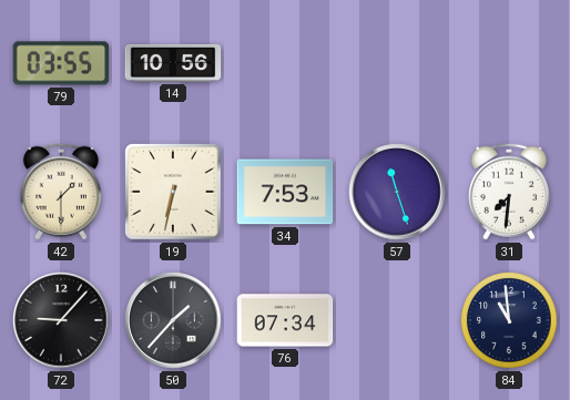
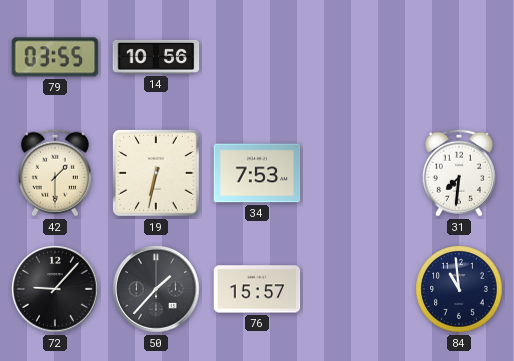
57: 11:27 -> none
76: 07:34 -> 15:57
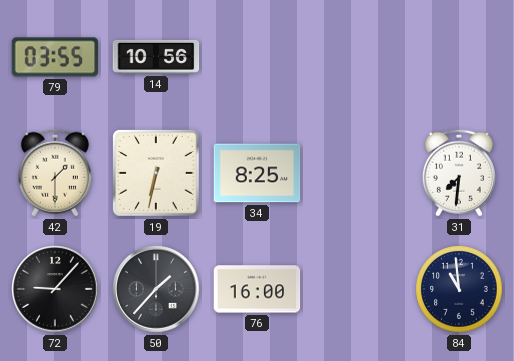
34: 7:53 -> 8:25
76: 15:57 -> 16:00
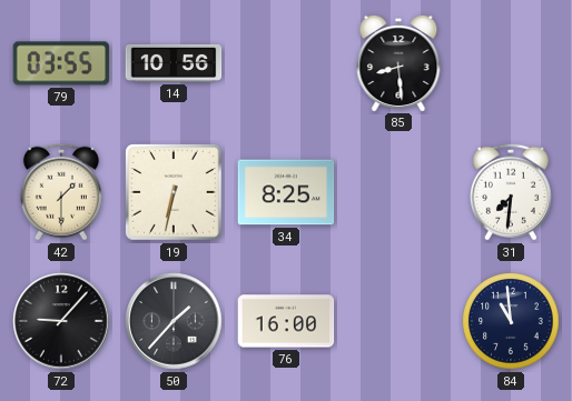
85: none -> 8:29
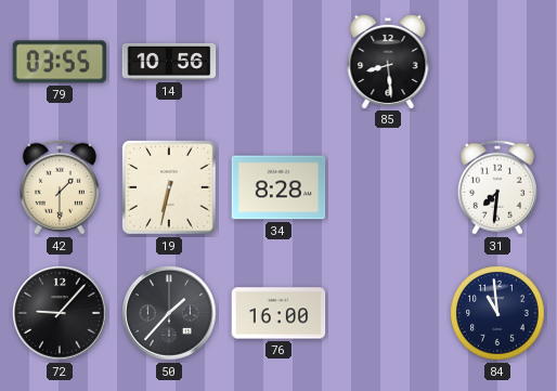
34: 8:25 -> 8:28
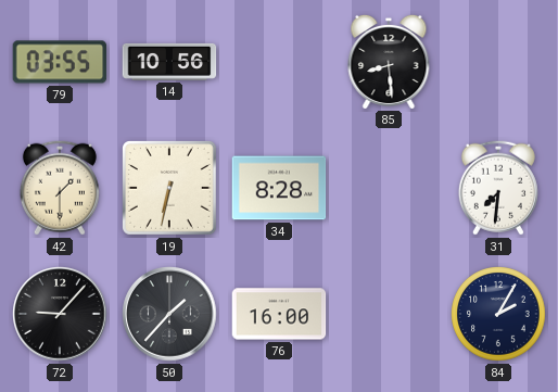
84: 10:59 -> 2:05
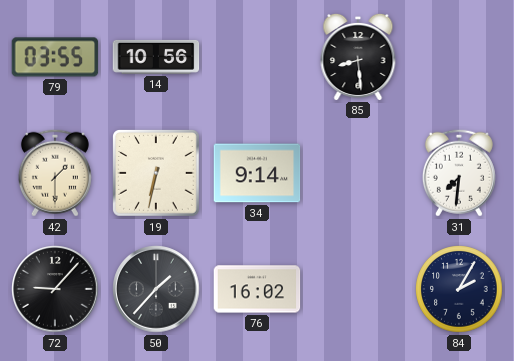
34: 8:28 -> 9:14
76: 16:00 -> 16:02
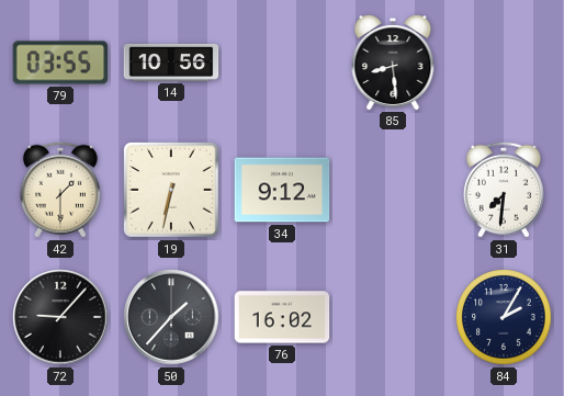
34: 9:14 -> 9:12
